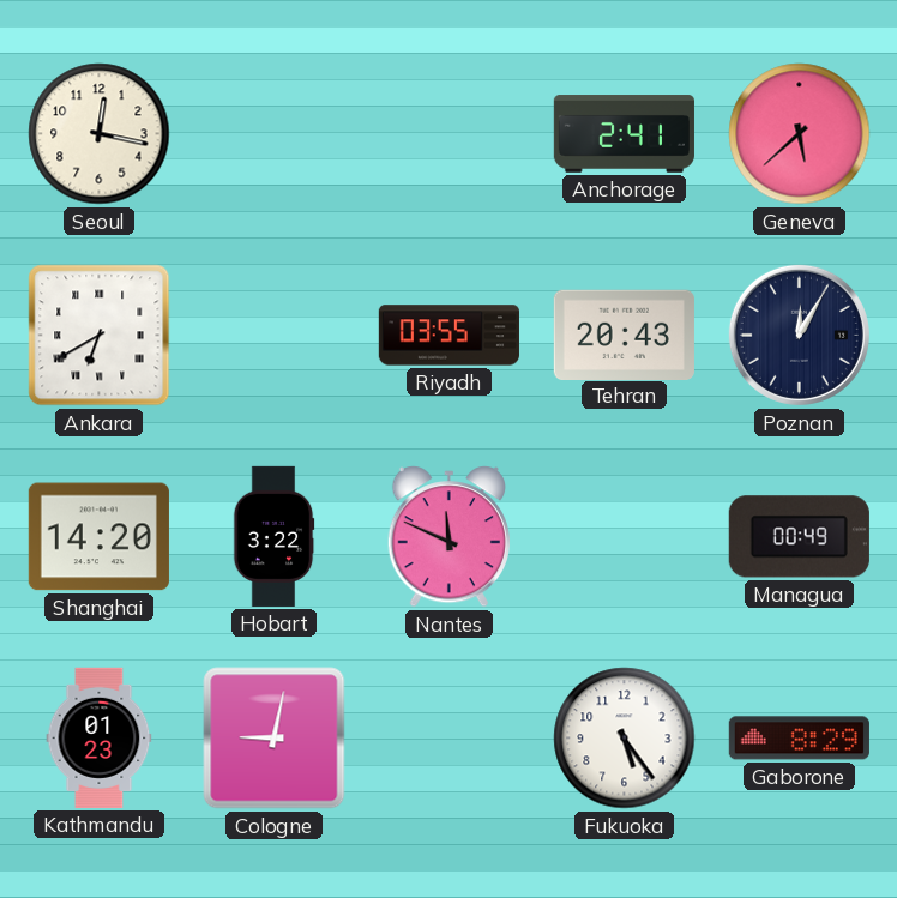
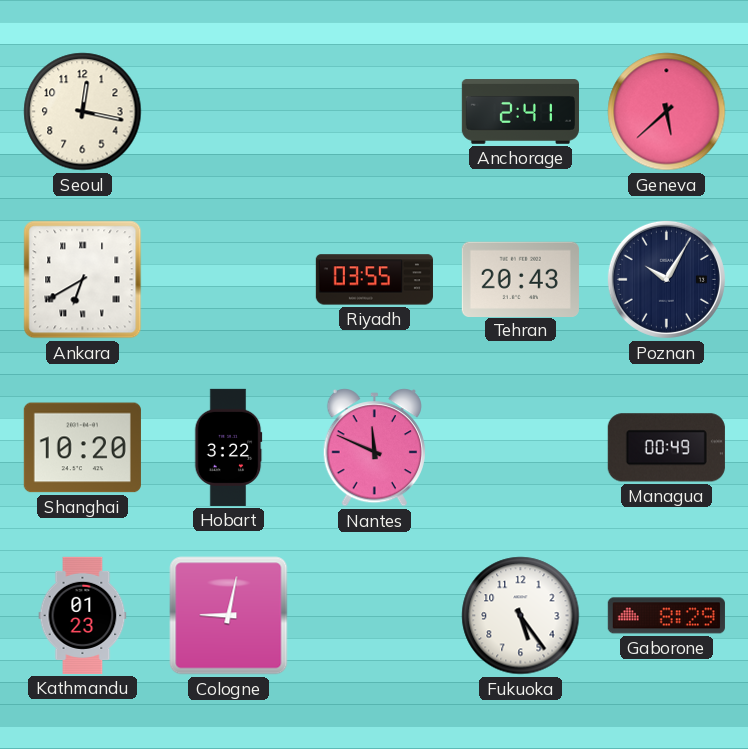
Poznan: 12:05 -> 10:05
Shanghai: 14:20 -> 10:20
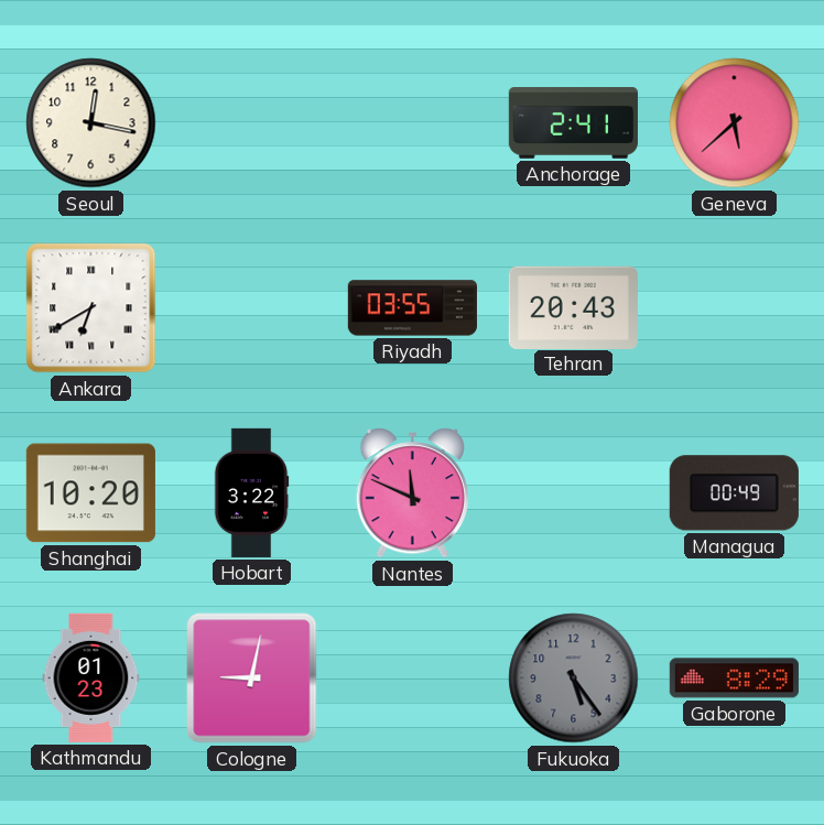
Poznan: 10:05 -> none
Fukuoka dial: white -> grey
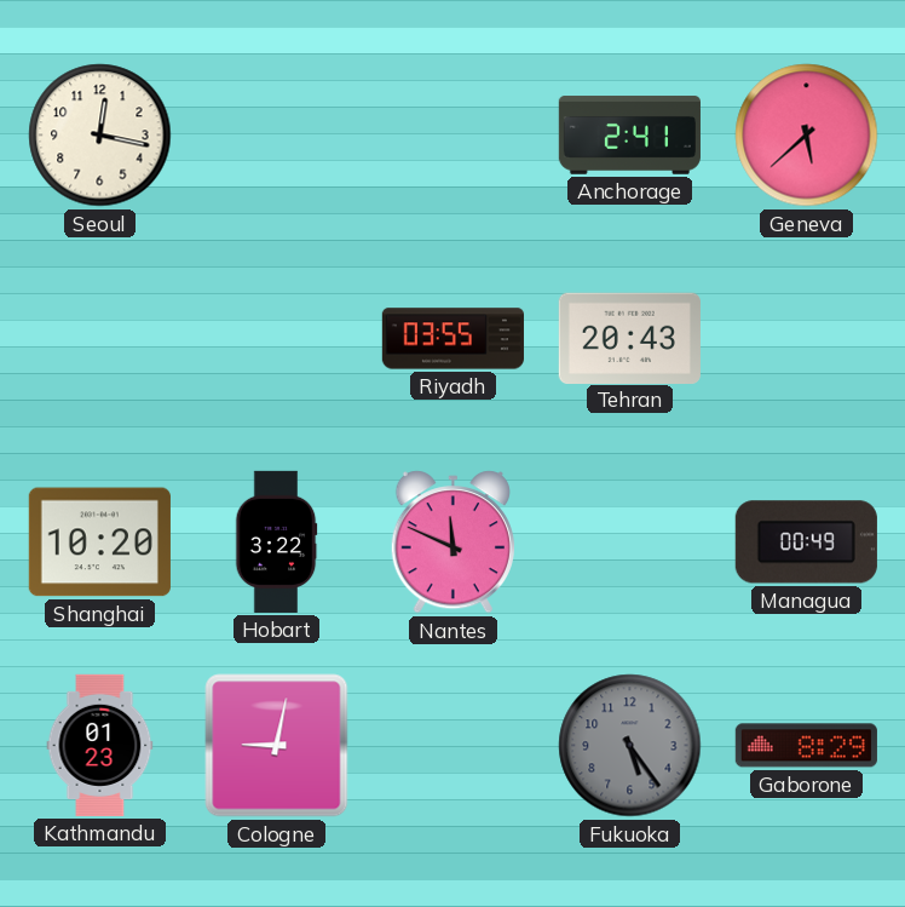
Ankara: 6:40 -> none
